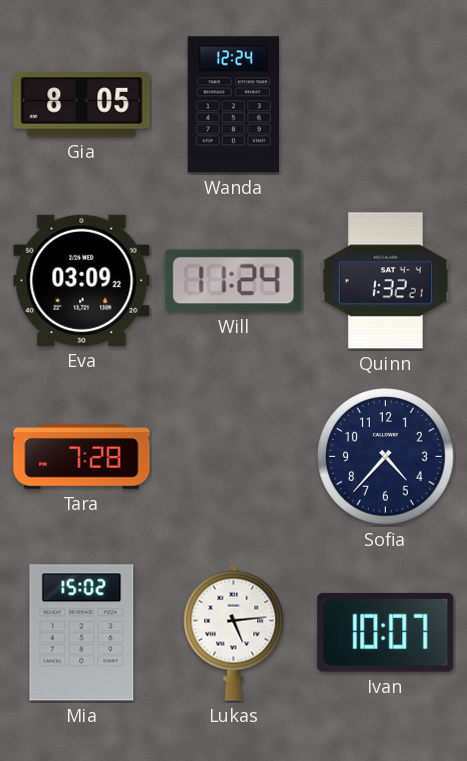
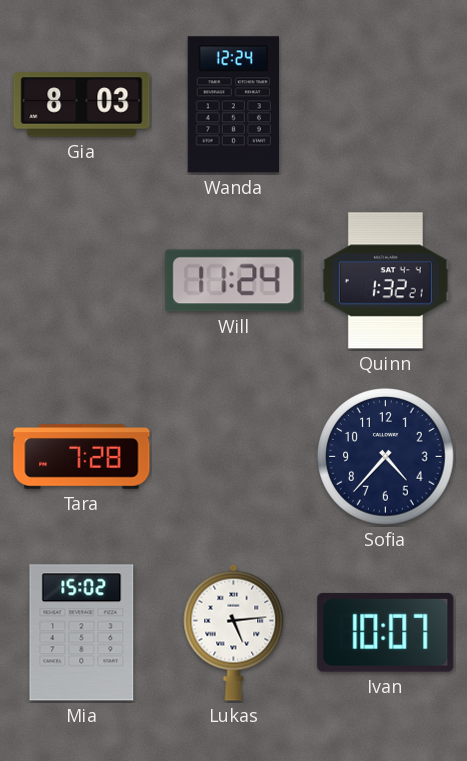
Gia: 8:05 -> 8:03
Eva: 03:09 -> none
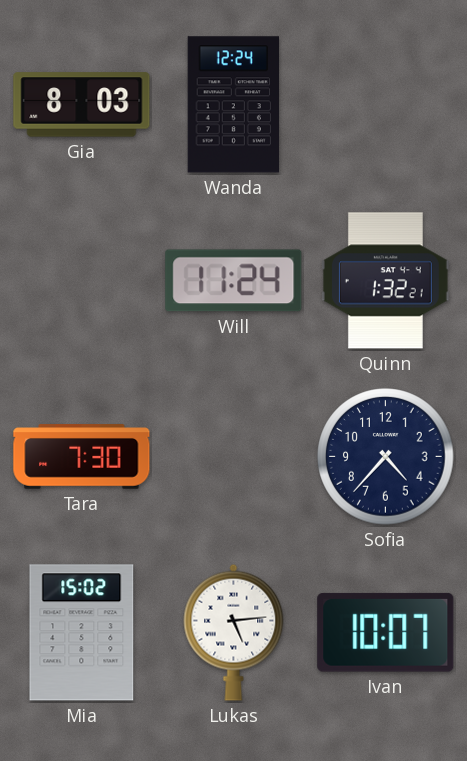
Tara: 7:28 -> 7:30
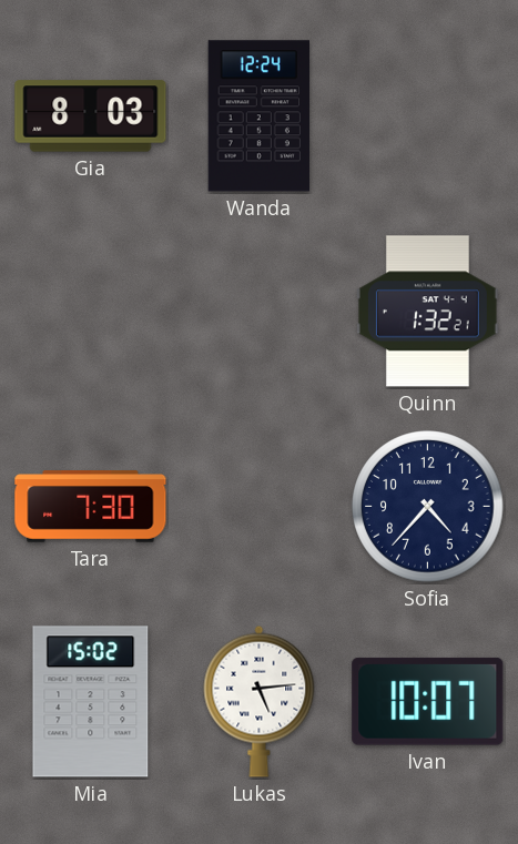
Will: 11:24 -> none
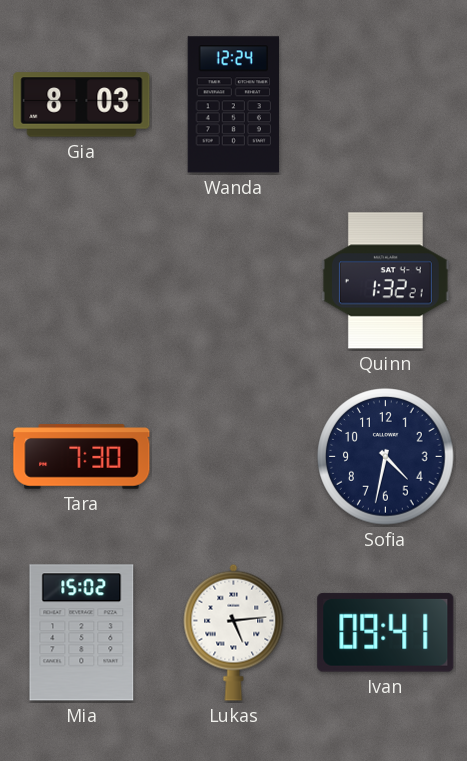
Sofia: 4:37 -> 4:32
Ivan: 10:07 -> 09:41
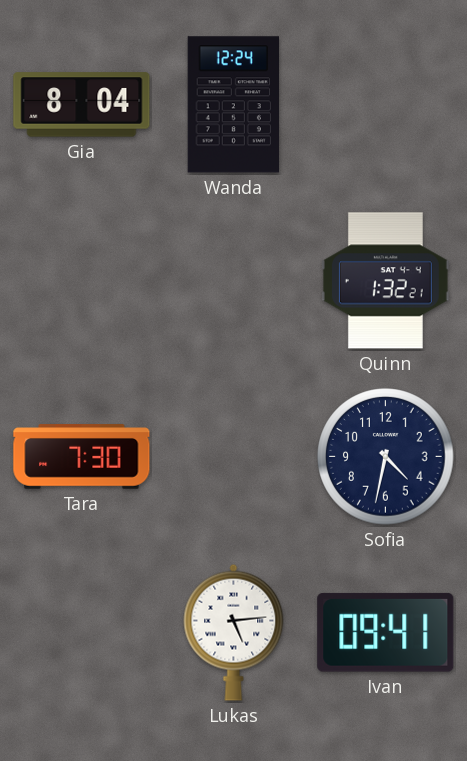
Gia: 8:03 -> 8:04
Mia: 15:02 -> none
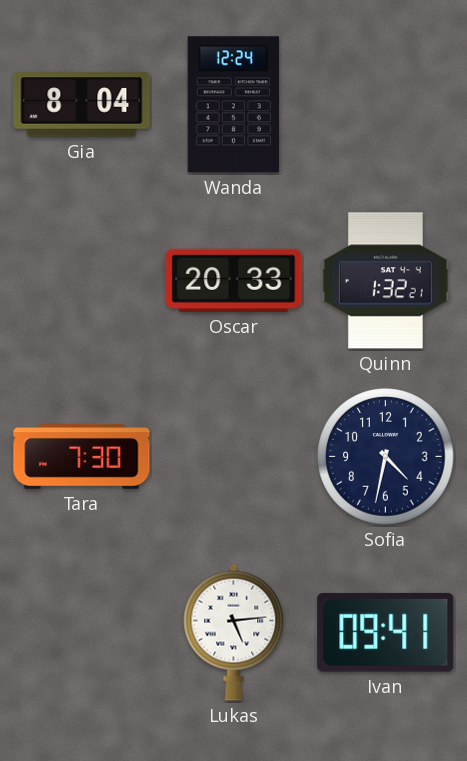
Oscar: none -> 20:33
